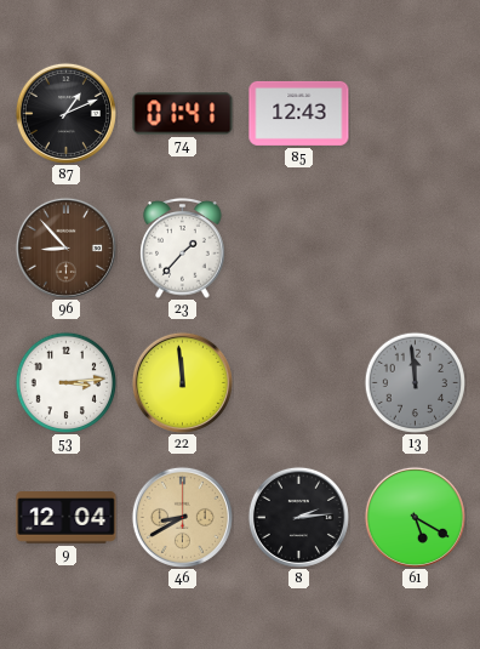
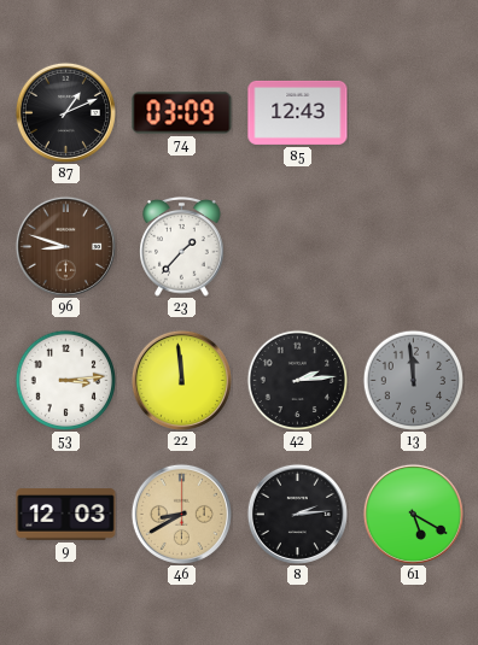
74: 01:41 -> 03:09
96: 8:53 -> 8:48
42: none -> 2:14
9: 12:04 -> 12:03
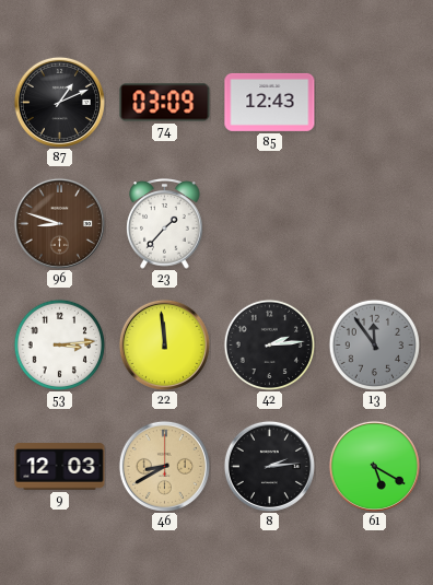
13: 11:59 -> 11:54
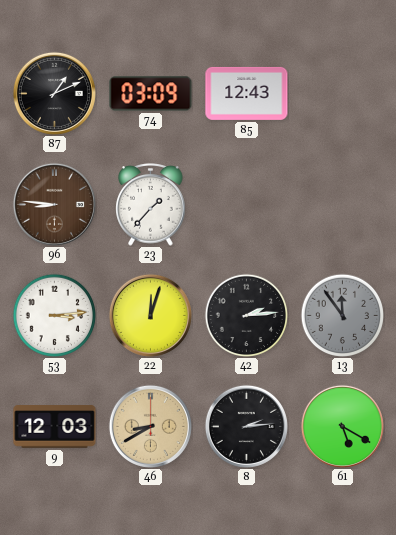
96: 8:48 -> 8:46
22: 11:59 -> 12:03
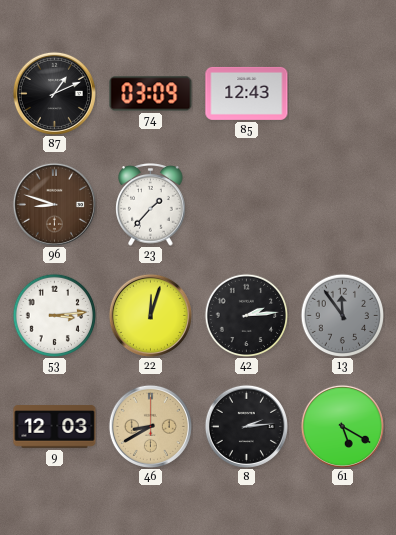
96: 8:46 -> 8:48
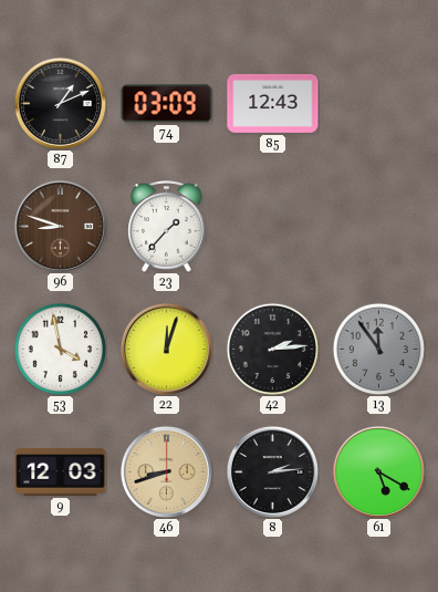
53: 3:14 -> 3:58
46: 8:40 -> 8:42
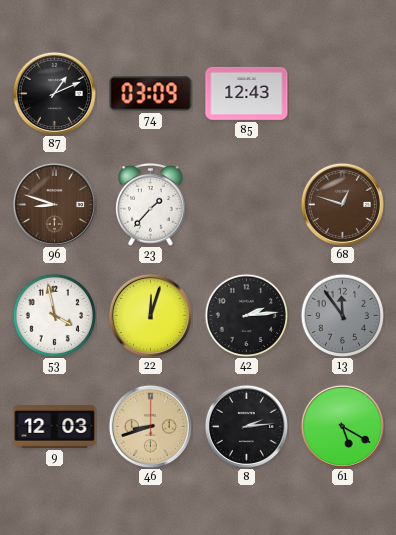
68: none -> 12:48
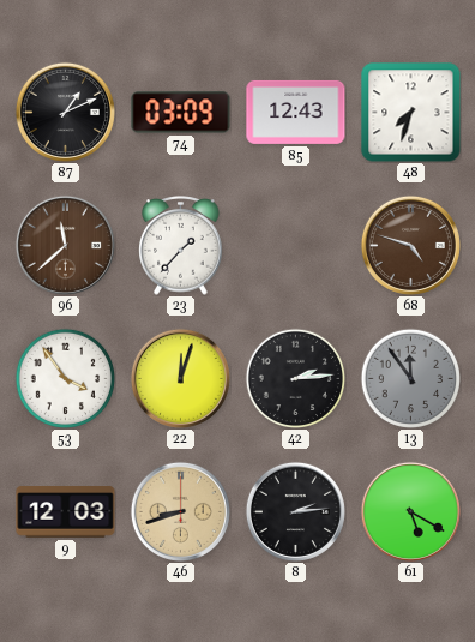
48: none -> 7:33
96: 8:48 -> 11:38
68: 12:48 -> 4:48
53: 3:58 -> 3:54
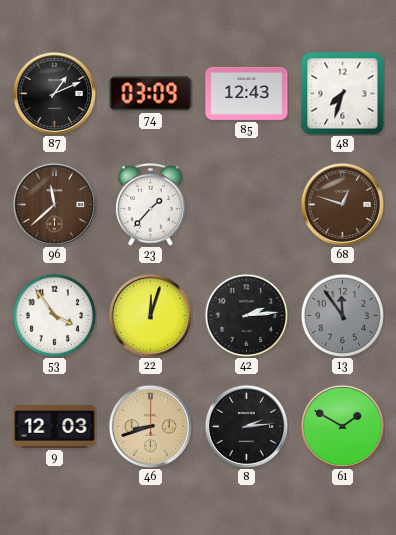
68: 4:48 -> 12:48
61: 5:20 -> 1:50
